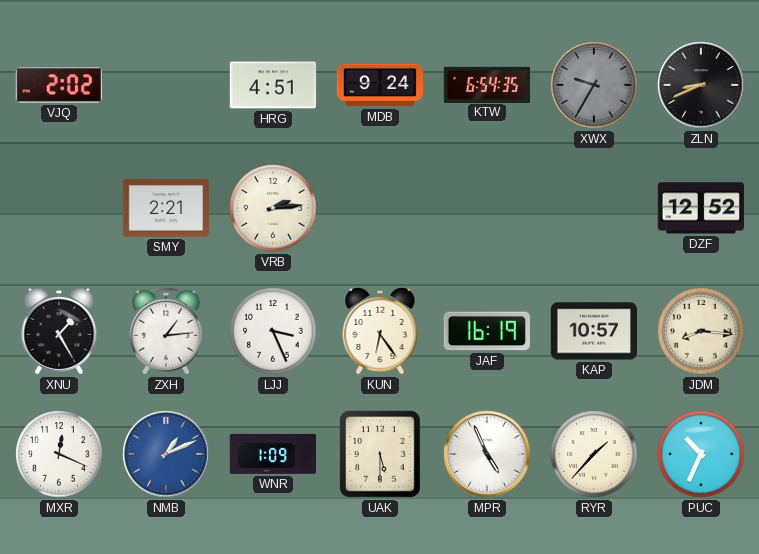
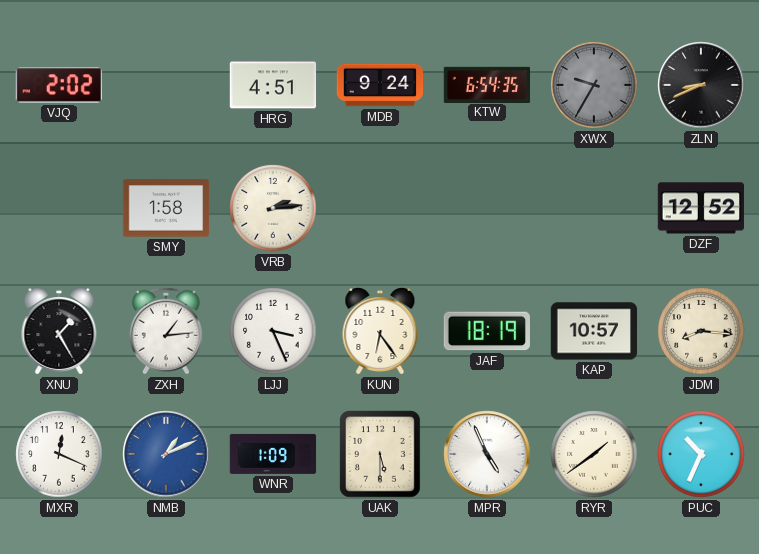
SMY: 2:21 -> 1:58
JAF: 16:19 -> 18:19
RYR: 1:37 -> 1:39
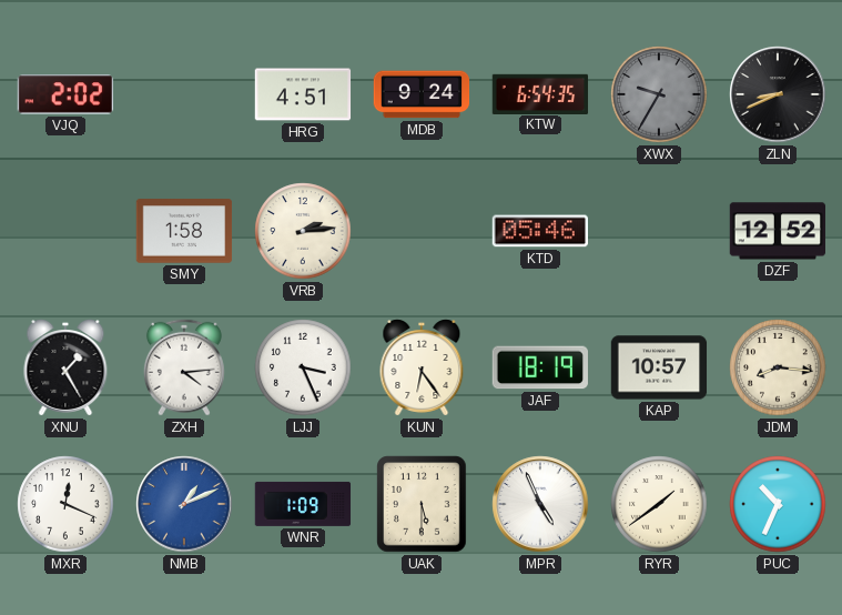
KTD: none -> 05:46
ZXH: 1:14 -> 4:14
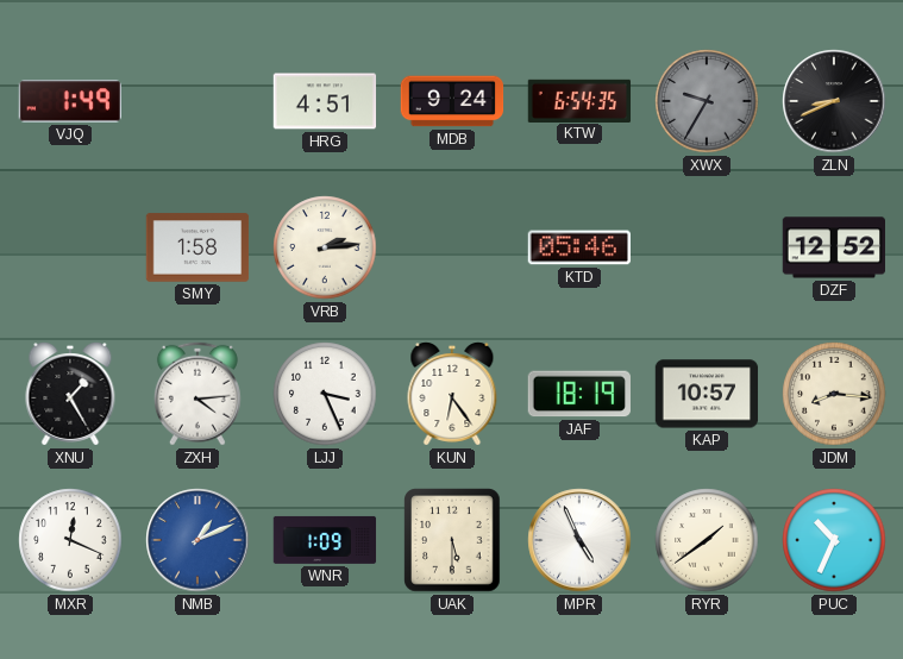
VJQ: 2:02 -> 1:49
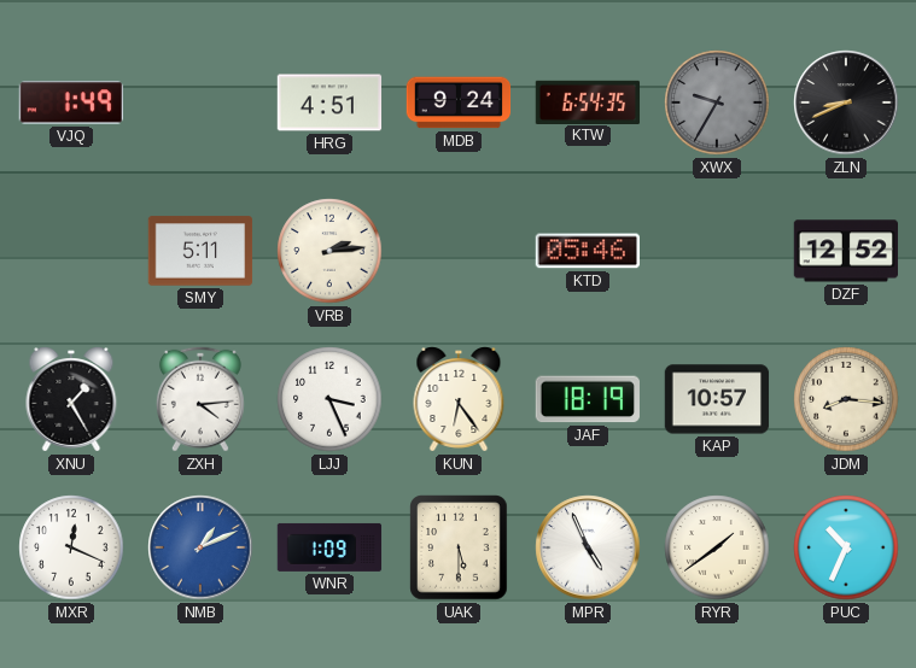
SMY: 1:58 -> 5:11
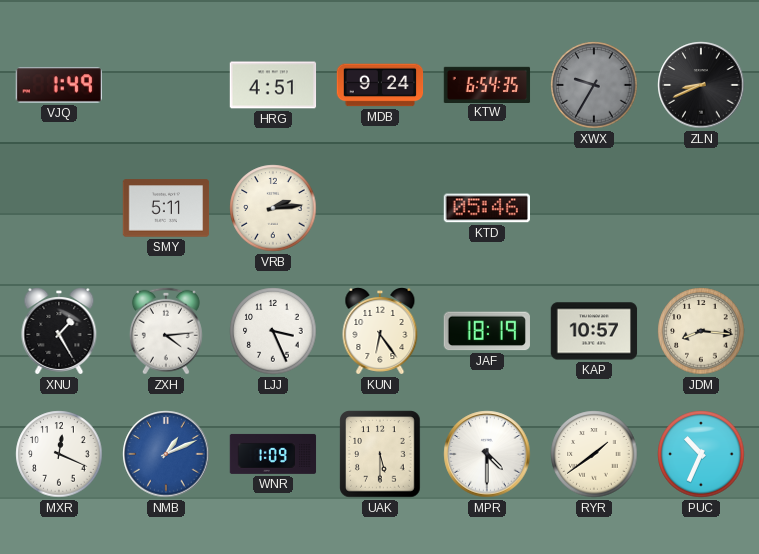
DZF: 12:52 -> none
MPR: 4:56 -> 4:30
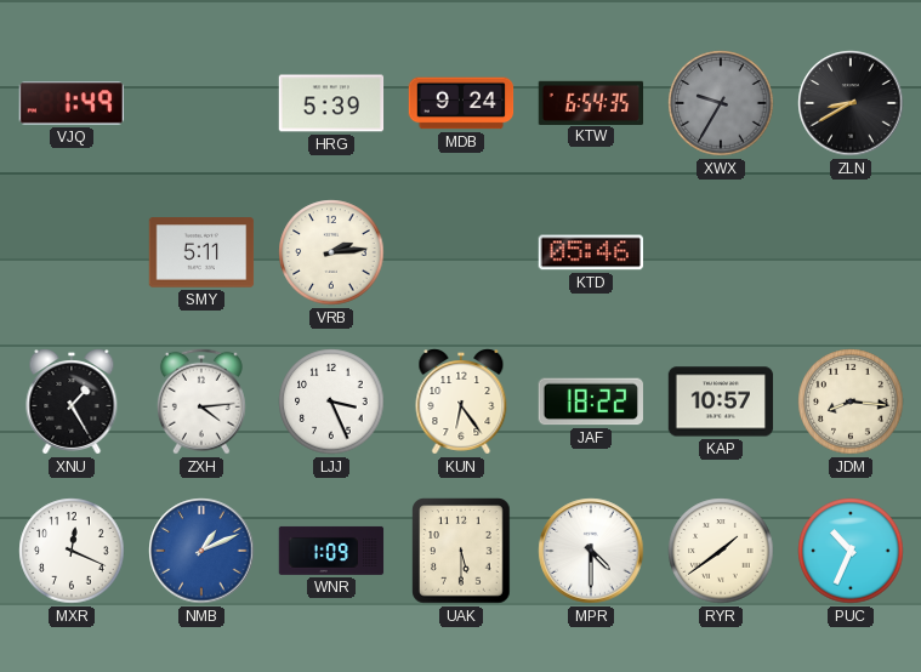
HRG: 4:51 -> 5:39
ZLN: 8:41 -> 8:40
JAF: 18:19 -> 18:22
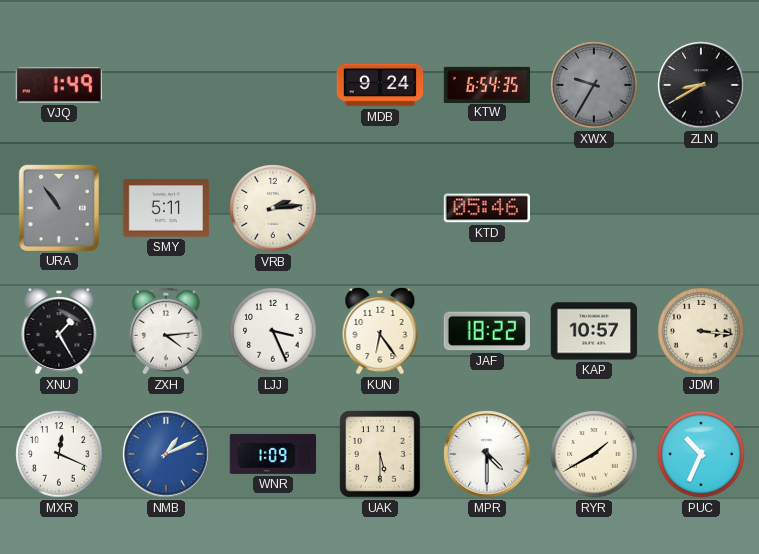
HRG: 5:39 -> none
URA: none -> 10:54
JDM: 8:16 -> 3:16
RYR: 1:39 -> 1:40
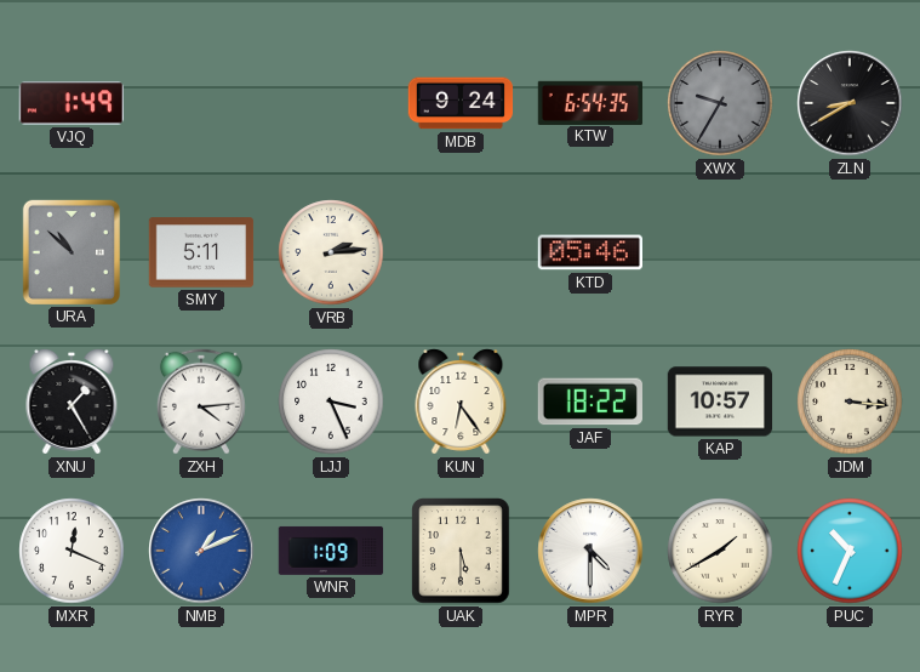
URA: 10:54 -> 10:52
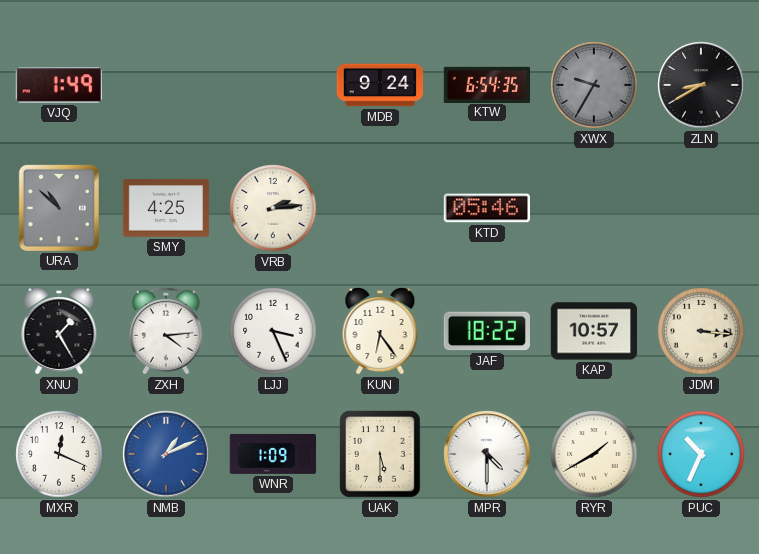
SMY: 5:11 -> 4:25
